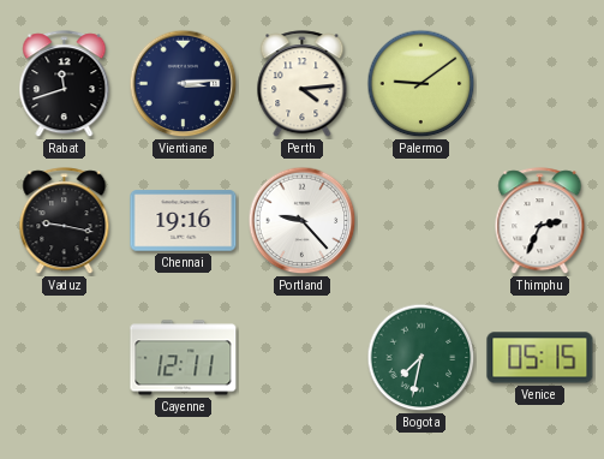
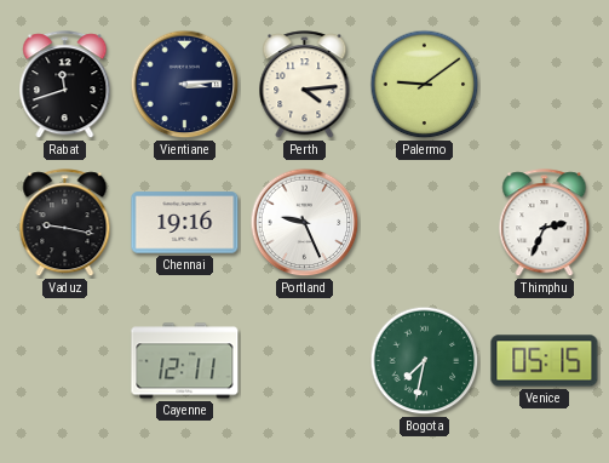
Portland: 9:23 -> 9:26
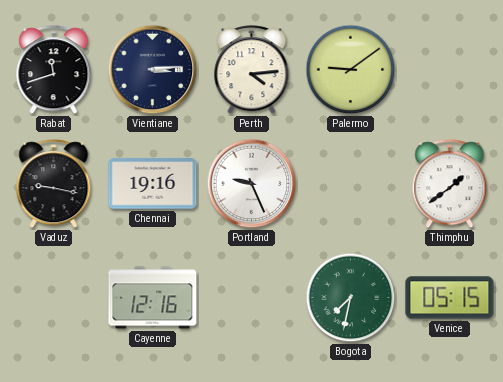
Thimphu: 2:34 -> 1:39
Cayenne: 12:11 -> 12:16
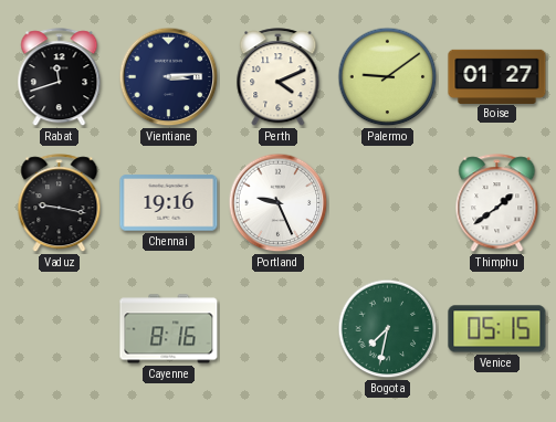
Perth: 4:14 -> 4:11
Boise: none -> 01:27
Cayenne: 12:16 -> 8:16
